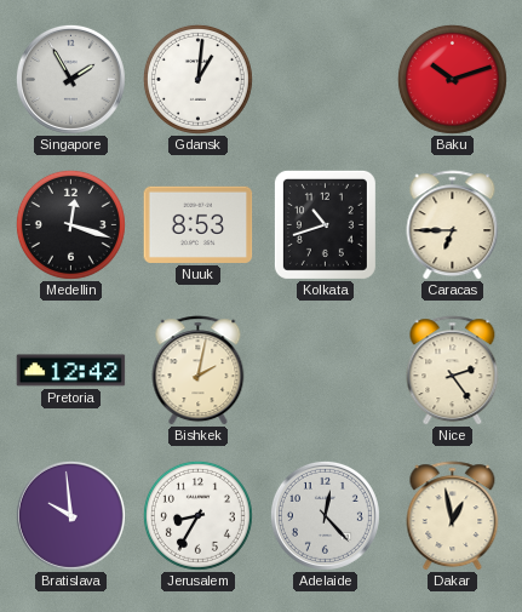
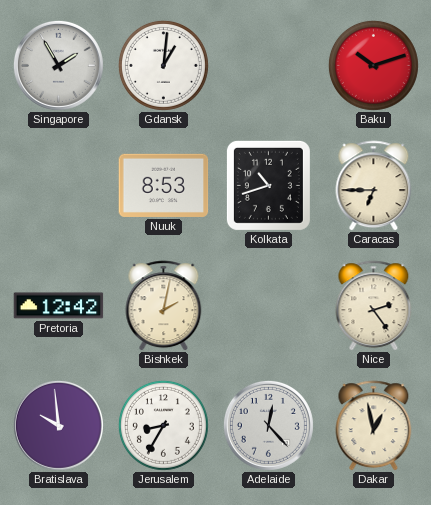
Medellin: 12:18 -> none
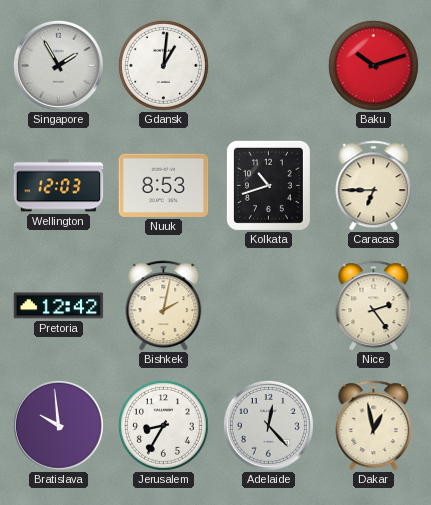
Wellington: none -> 12:03
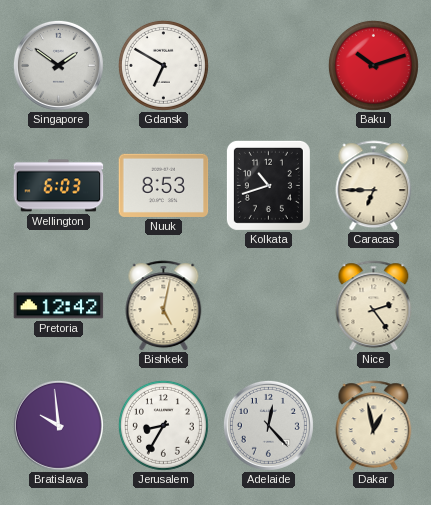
Singapore: 1:55 -> 1:51
Gdansk: 1:01 -> 6:50
Wellington: 12:03 -> 6:03
Bishkek: 2:02 -> 5:02
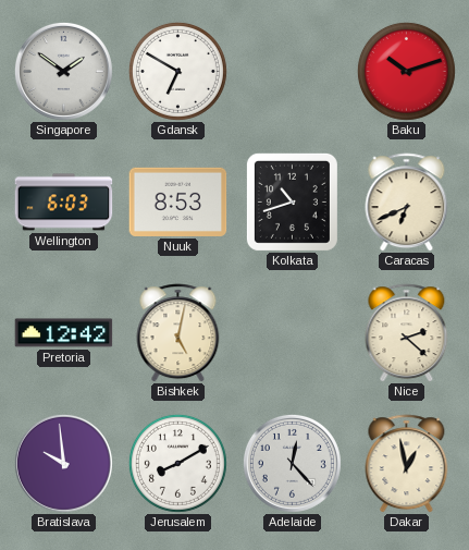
Caracas: 6:45 -> 6:41
Nice: 2:24 -> 2:22
Jerusalem: 8:35 -> 8:10
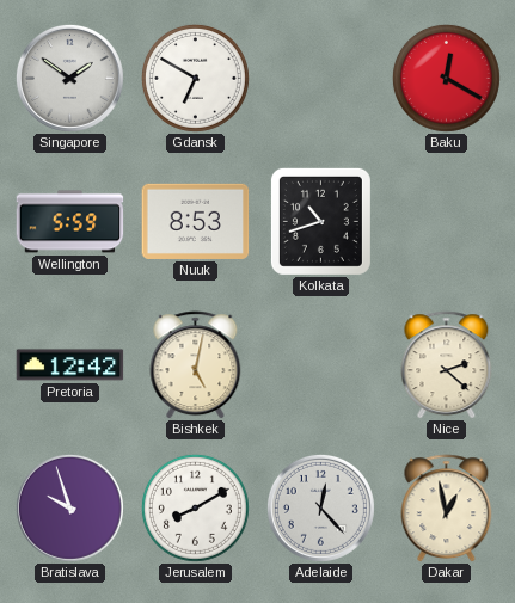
Baku: 10:12 -> 12:20
Wellington: 6:03 -> 5:59
Caracas: 6:41 -> none
Bratislava: 9:59 -> 9:57
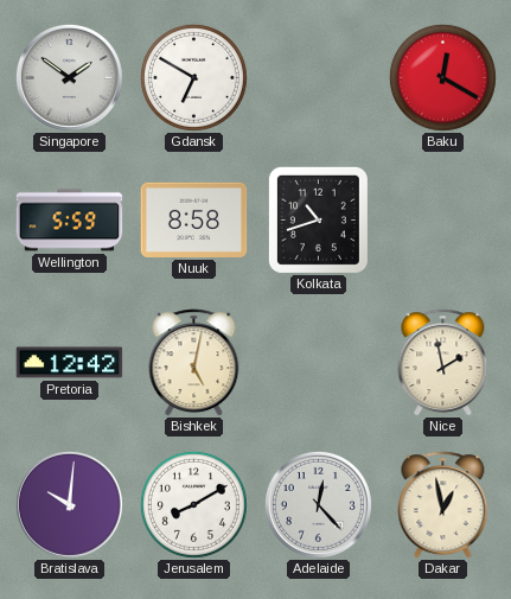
Nuuk: 8:53 -> 8:58
Nice: 2:22 -> 1:58
Bratislava: 9:57 -> 10:01
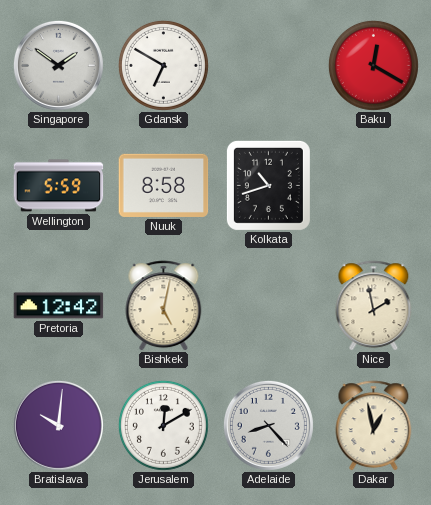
Jerusalem: 8:10 -> 12:10
Adelaide: 12:23 -> 8:23
